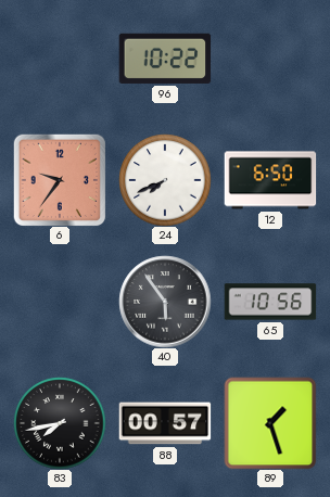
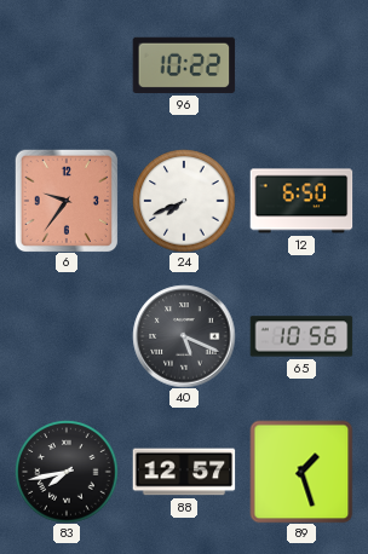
40: 5:54 -> 5:19
88: 00:57 -> 12:57
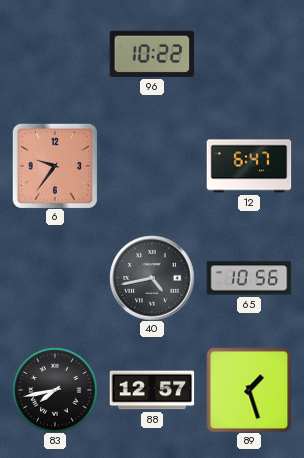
24: 7:41 -> none
12: 6:50 -> 6:47
40: 5:19 -> 4:43
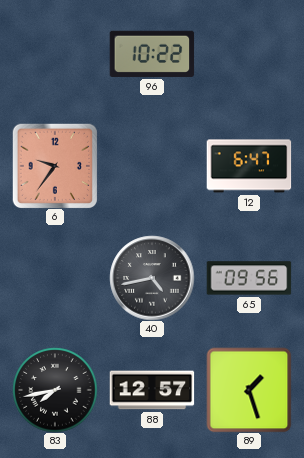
65: 10:56 -> 09:56
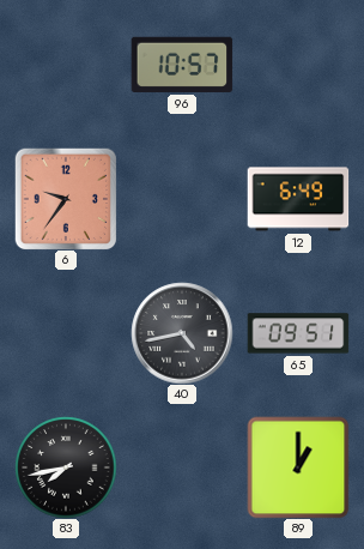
96: 10:22 -> 10:57
12: 6:47 -> 6:49
65: 09:56 -> 09:51
88: 12:57 -> none
89: 1:27 -> 1:00
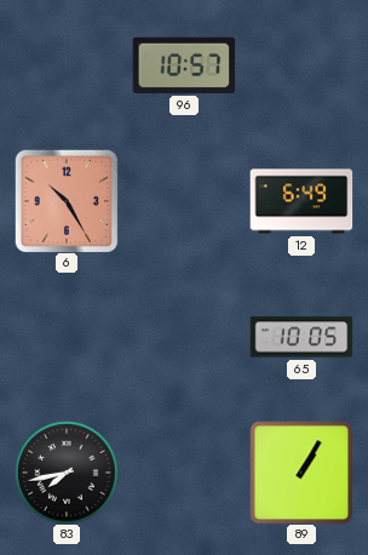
6: 9:36 -> 10:25
40: 4:43 -> none
65: 09:51 -> 10:05
89: 1:00 -> 1:05
